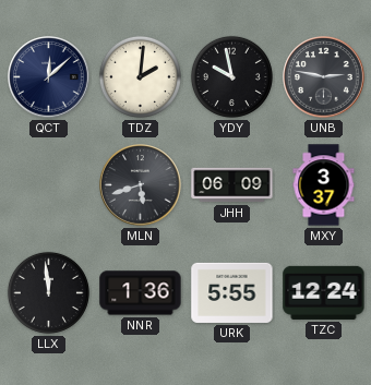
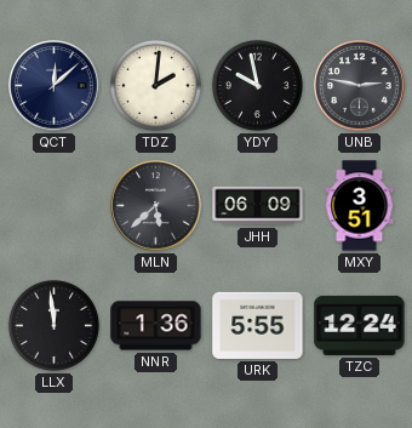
MLN: 5:42 -> 5:38
MXY: 3:37 -> 3:51
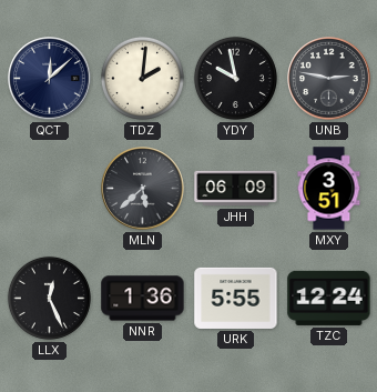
LLX: 11:59 -> 12:26
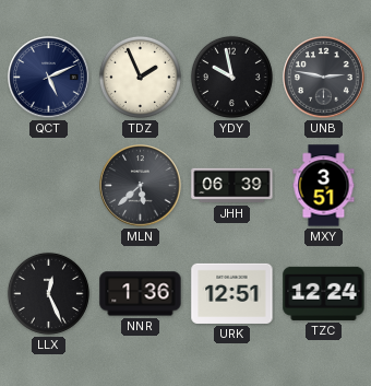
QCT: 12:08 -> 5:11
TDZ: 2:01 -> 1:56
JHH: 06:09 -> 06:39
URK: 5:55 -> 12:51
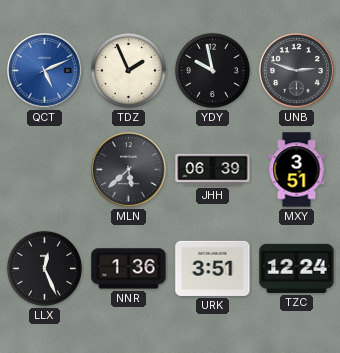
QCT dial: navy -> blue
UNB: 2:47 -> 2:48
URK: 12:51 -> 3:51
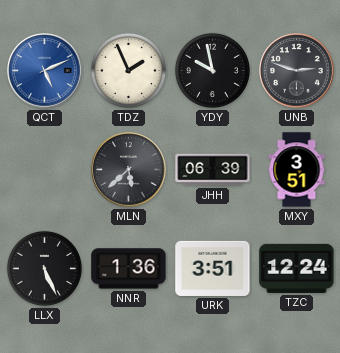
LLX: 12:26 -> 5:26
